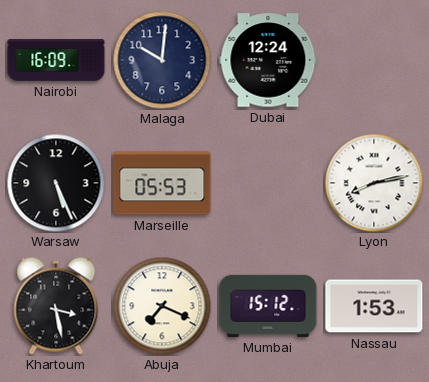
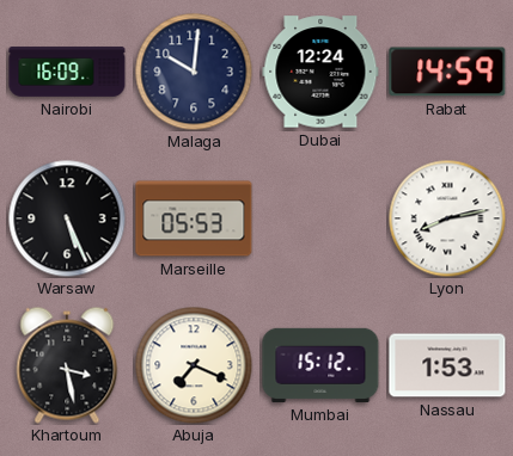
Rabat: none -> 14:59
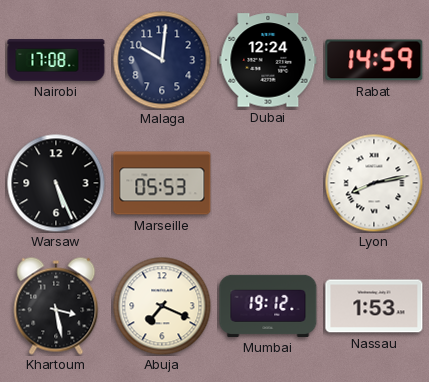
Nairobi: 16:09 -> 17:08
Mumbai: 15:12 -> 19:12
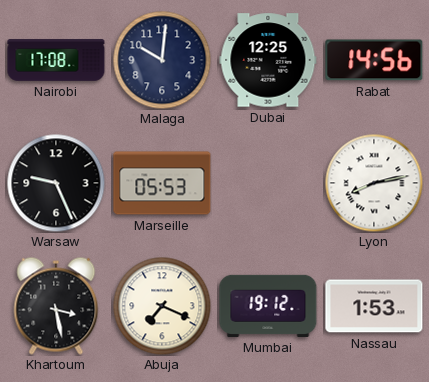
Dubai: 12:24 -> 12:25
Rabat: 14:59 -> 14:56
Warsaw: 5:26 -> 9:26
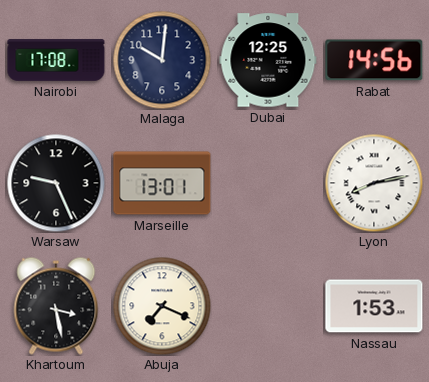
Marseille: 05:53 -> 13:01
Mumbai: 19:12 -> none
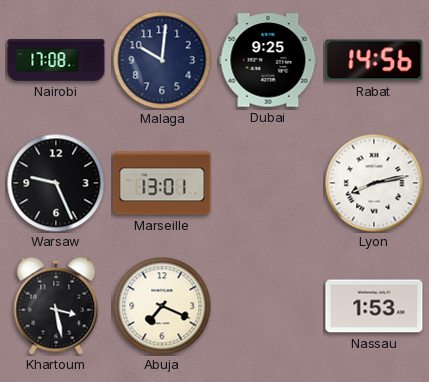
Dubai: 12:25 -> 9:25
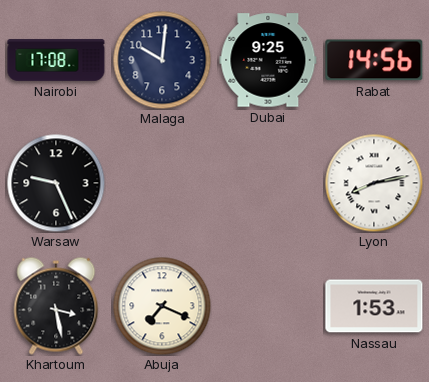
Marseille: 13:01 -> none
